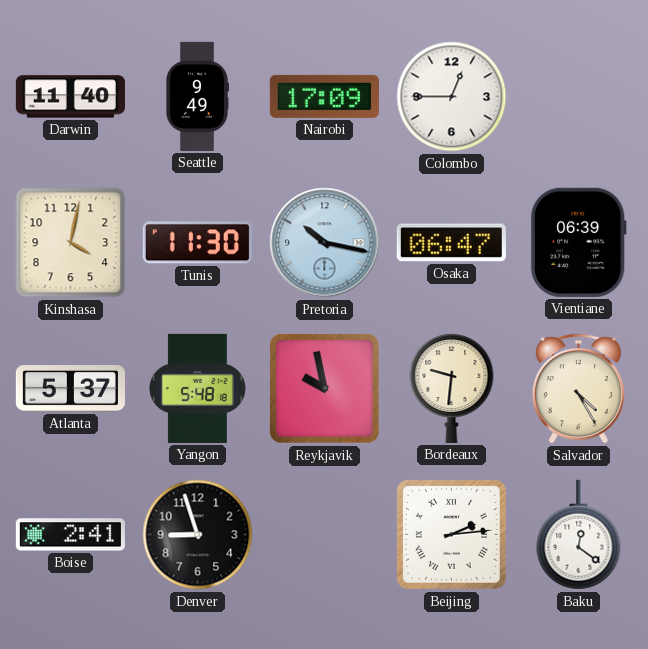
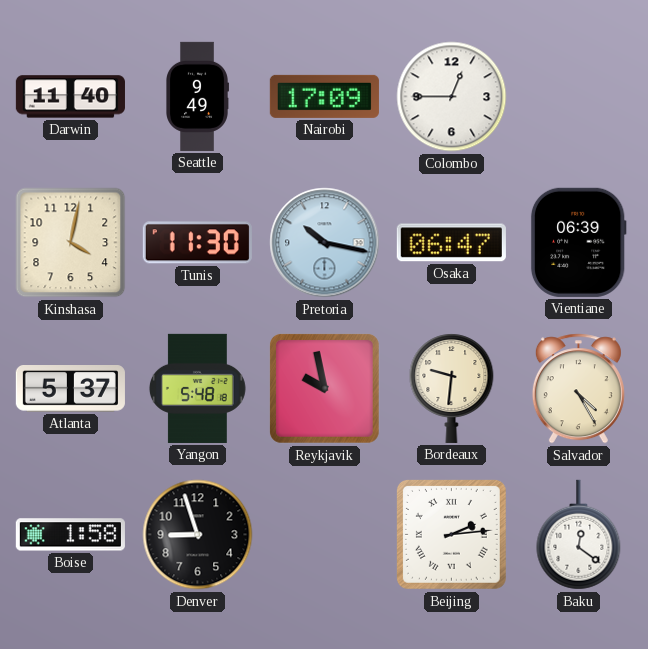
Boise: 2:41 -> 1:58
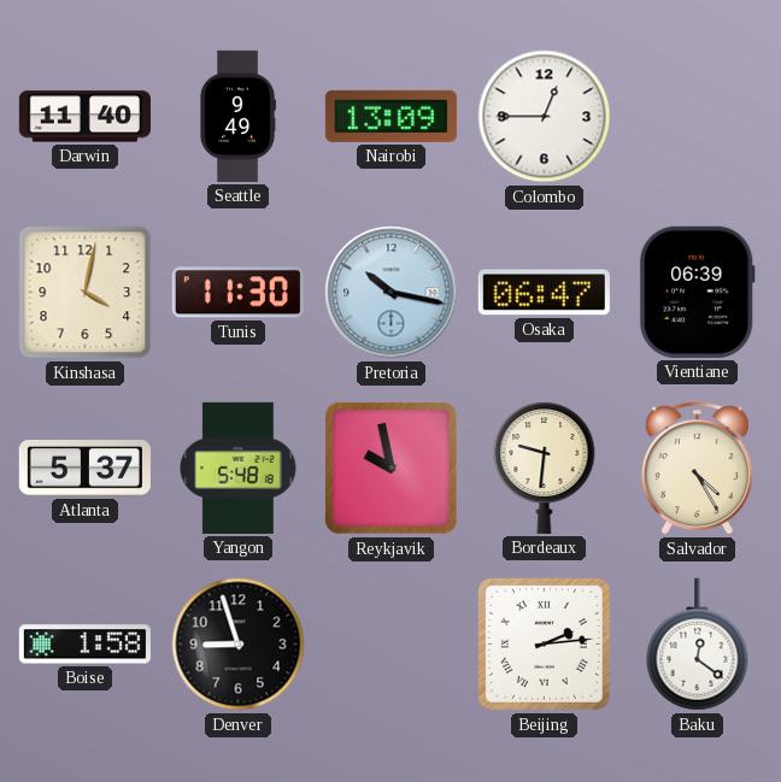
Nairobi: 17:09 -> 13:09
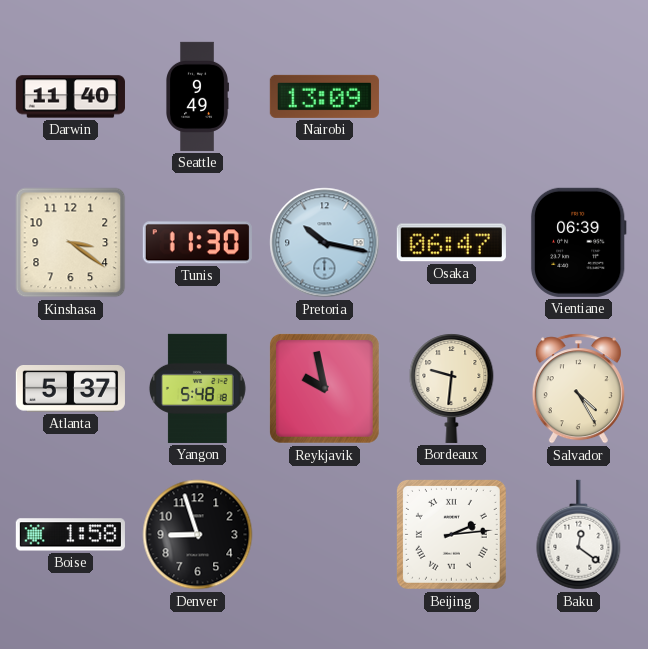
Colombo: 12:45 -> none
Kinshasa: 4:02 -> 3:21
